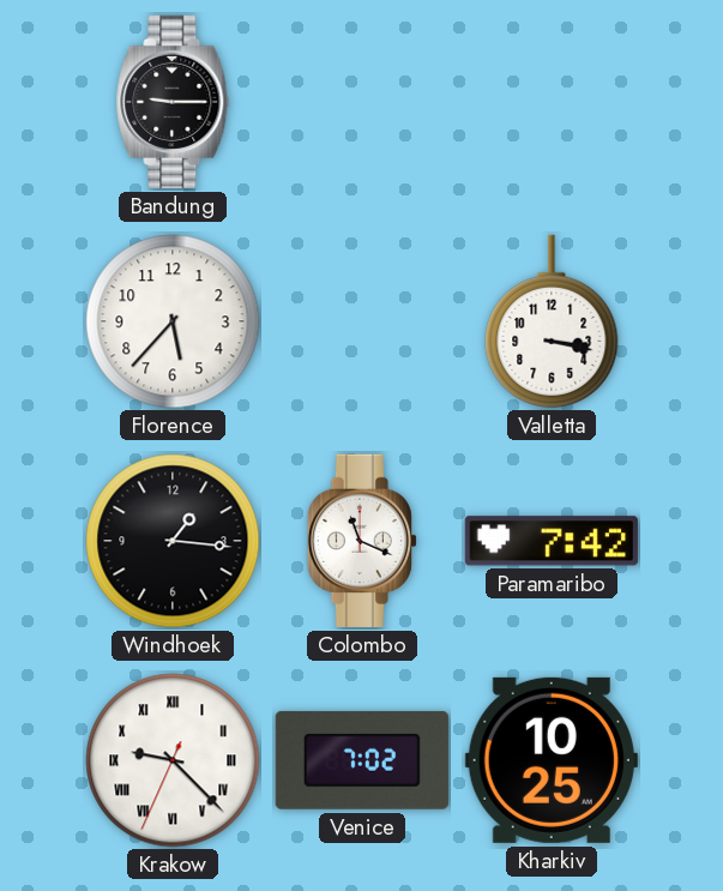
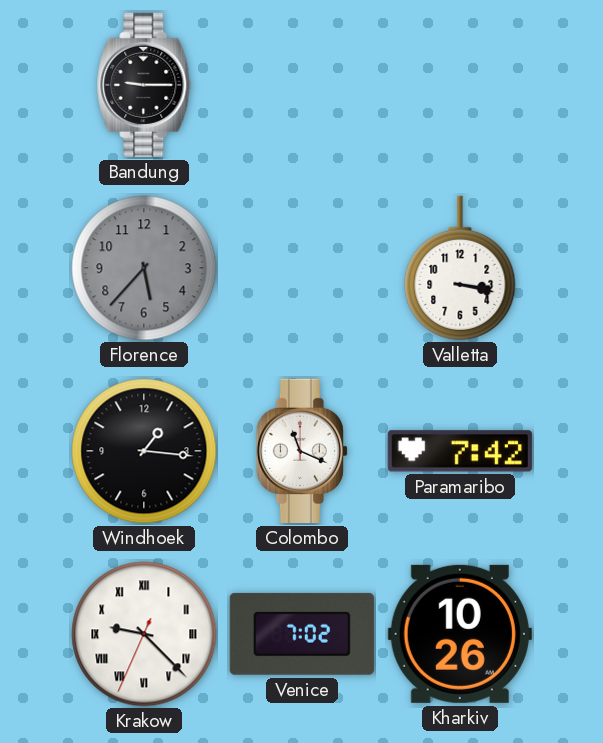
Florence dial: white -> grey
Kharkiv: 10:25 -> 10:26
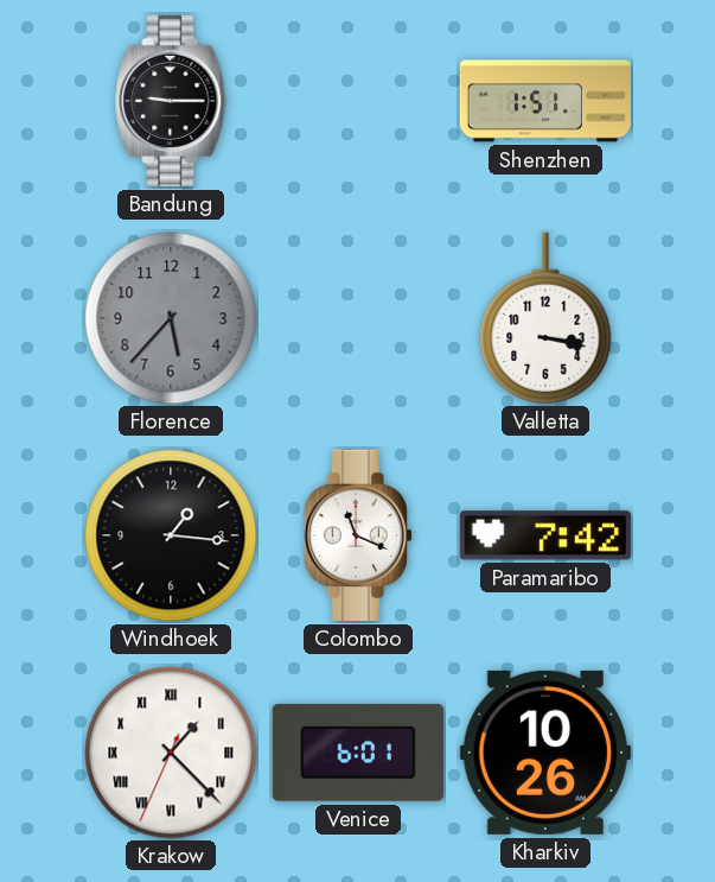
Shenzhen: none -> 1:51
Krakow: 9:22 -> 1:22
Venice: 7:02 -> 6:01
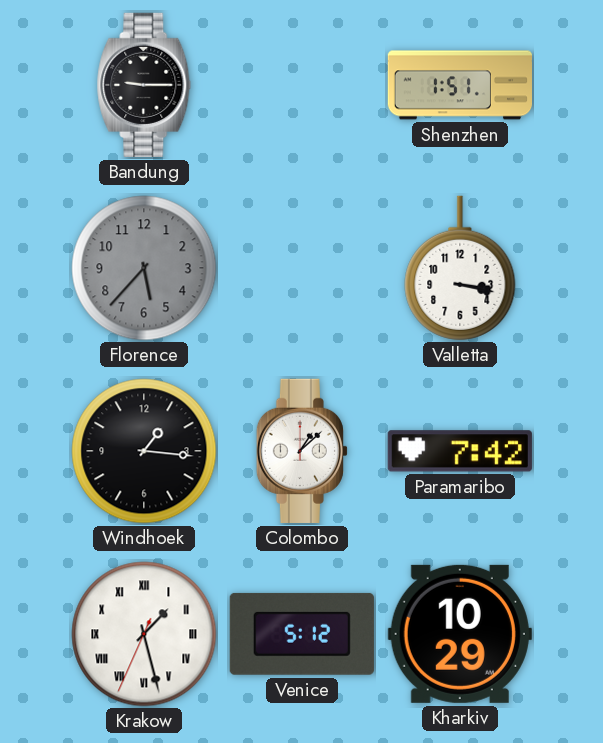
Colombo: 11:19 -> 1:08
Krakow: 1:22 -> 1:27
Venice: 6:01 -> 5:12
Kharkiv: 10:26 -> 10:29
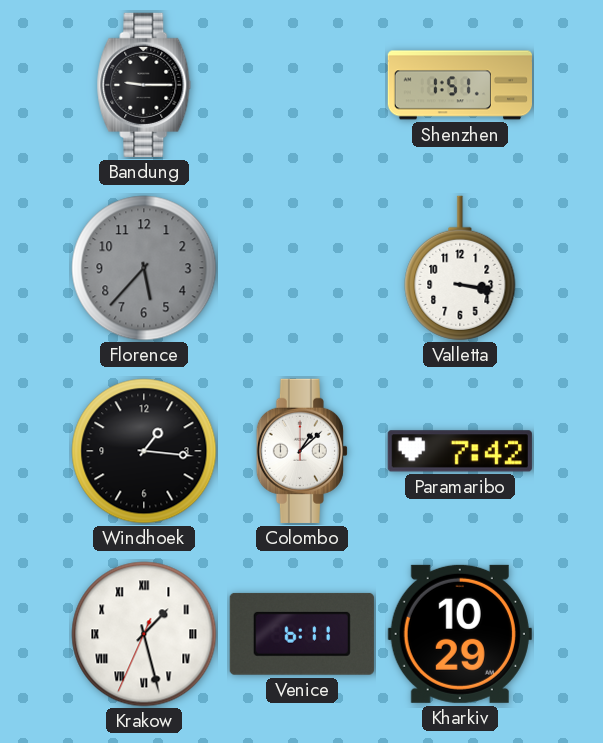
Venice: 5:12 -> 6:11
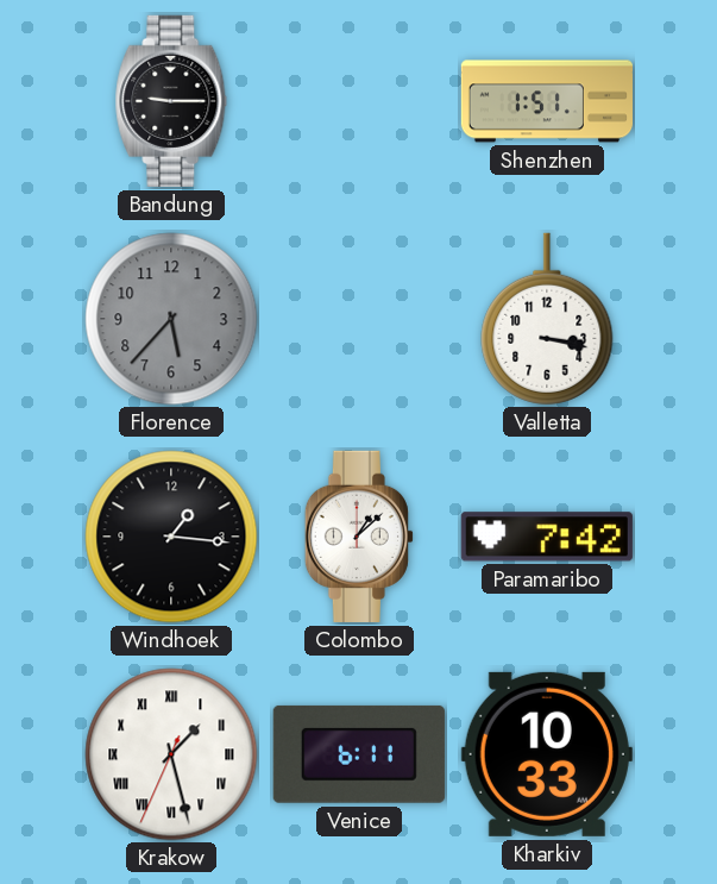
Kharkiv: 10:29 -> 10:33
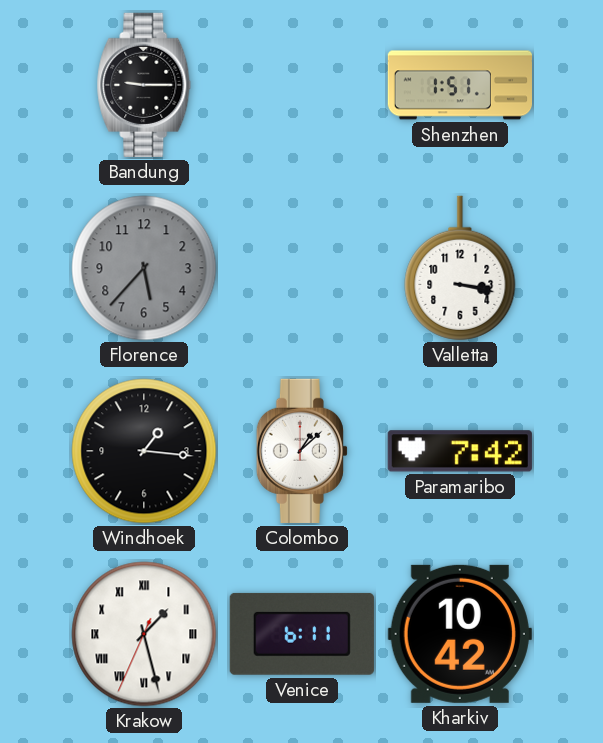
Kharkiv: 10:33 -> 10:42
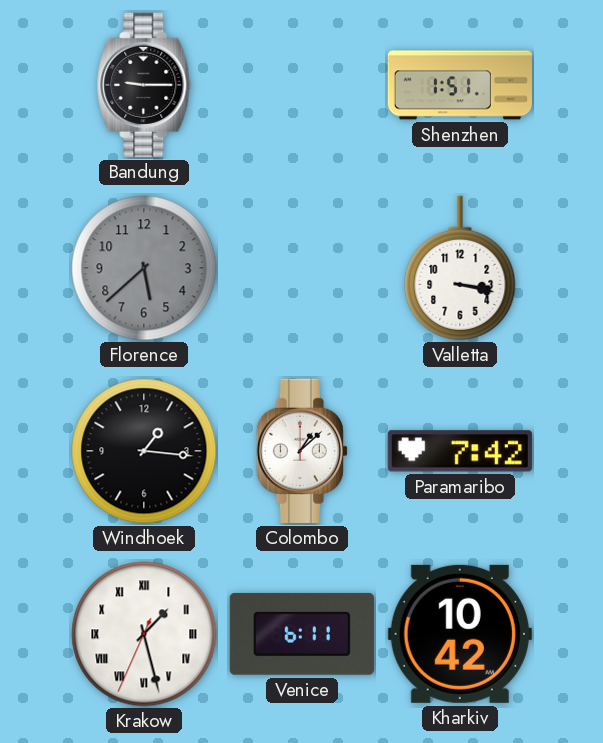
Florence: 5:37 -> 5:38
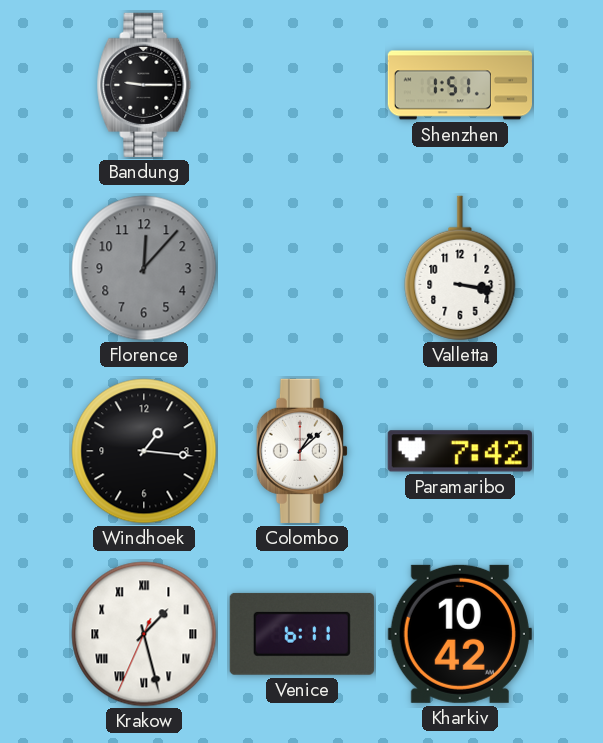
Florence: 5:38 -> 12:07
